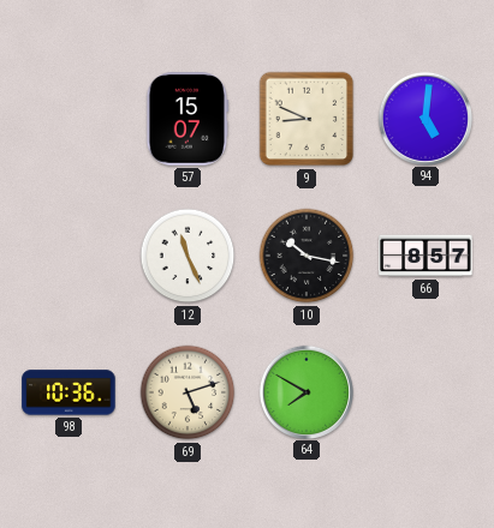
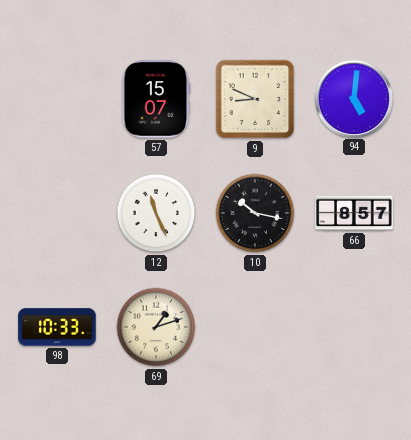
98: 10:36 -> 10:33
69: 5:12 -> 1:12
64: 7:50 -> none
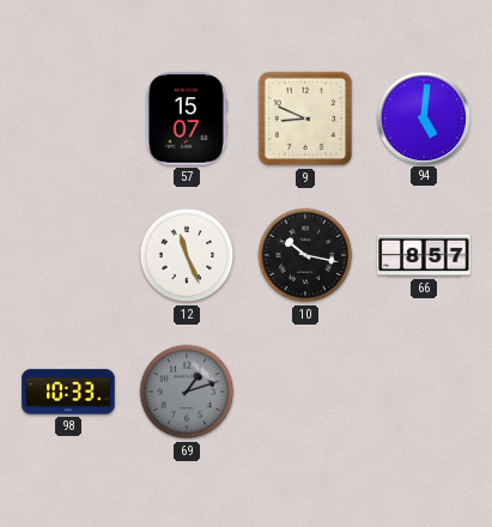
69 dial: cream -> grey
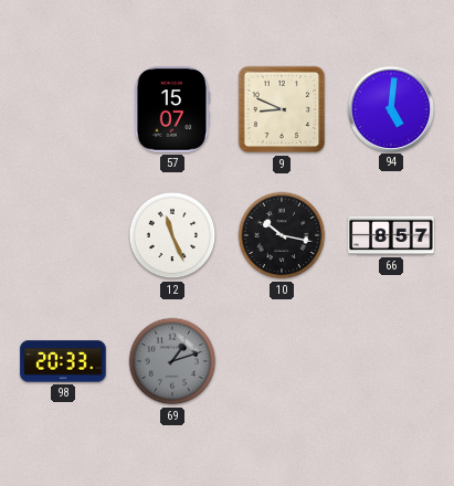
98: 10:33 -> 20:33
